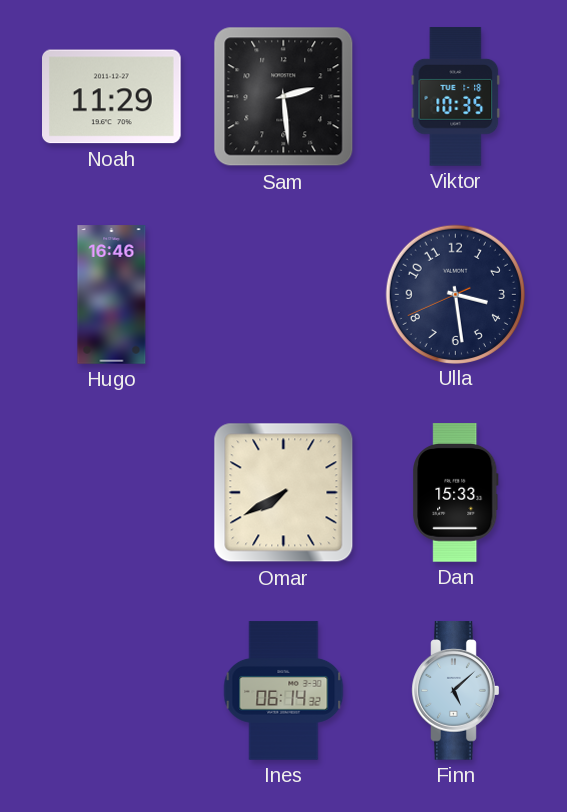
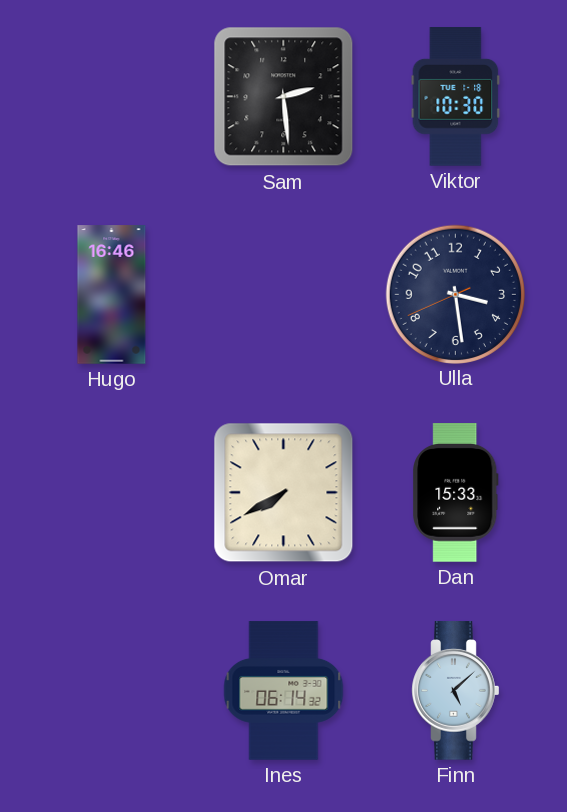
Noah: 11:29 -> none
Viktor: 10:35 -> 10:30
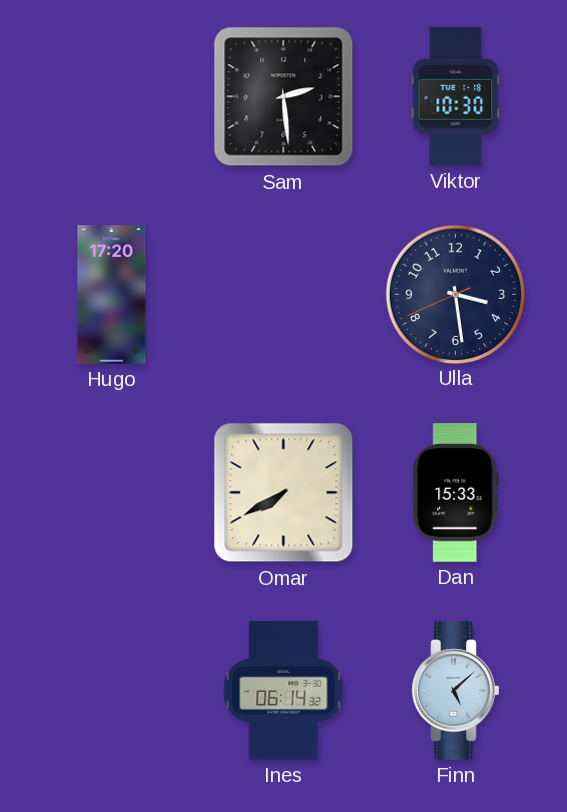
Hugo: 16:46 -> 17:20
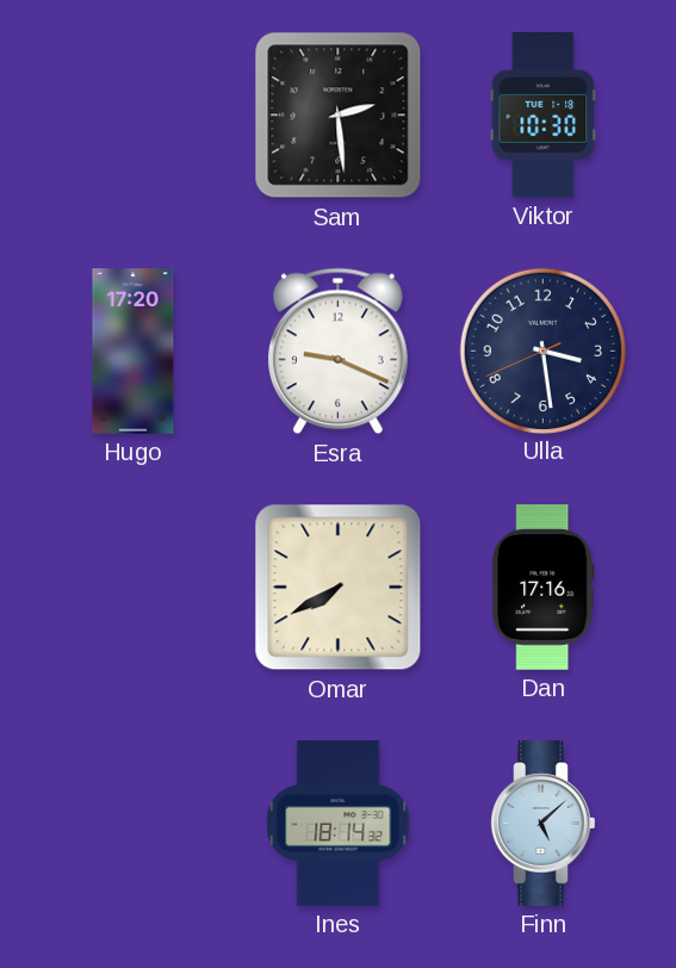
Esra: none -> 9:19
Dan: 15:33 -> 17:16
Ines: 06:14 -> 18:14
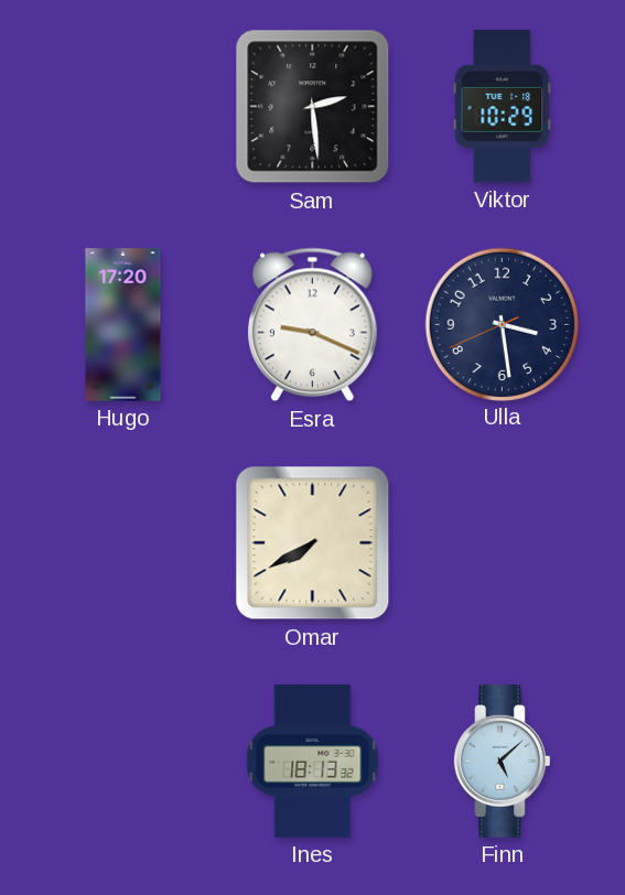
Viktor: 10:30 -> 10:29
Dan: 17:16 -> none
Ines: 18:14 -> 18:13
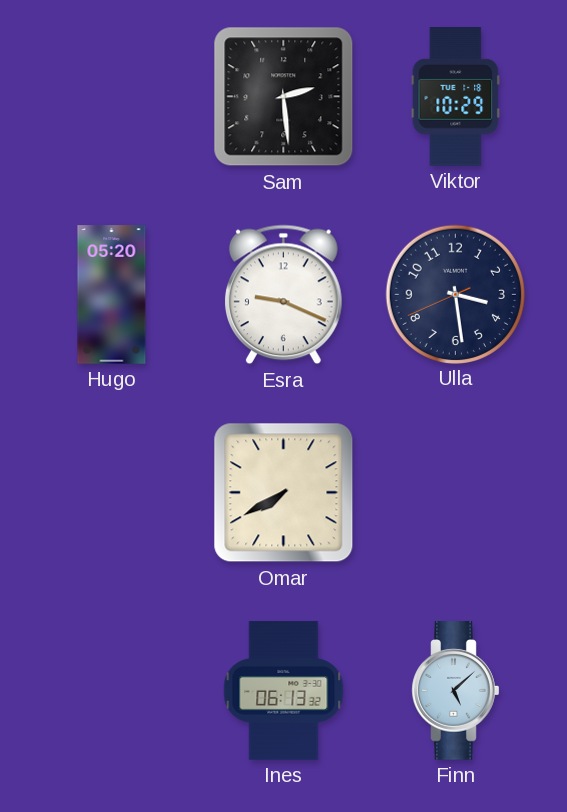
Hugo: 17:20 -> 05:20
Ines: 18:13 -> 06:13
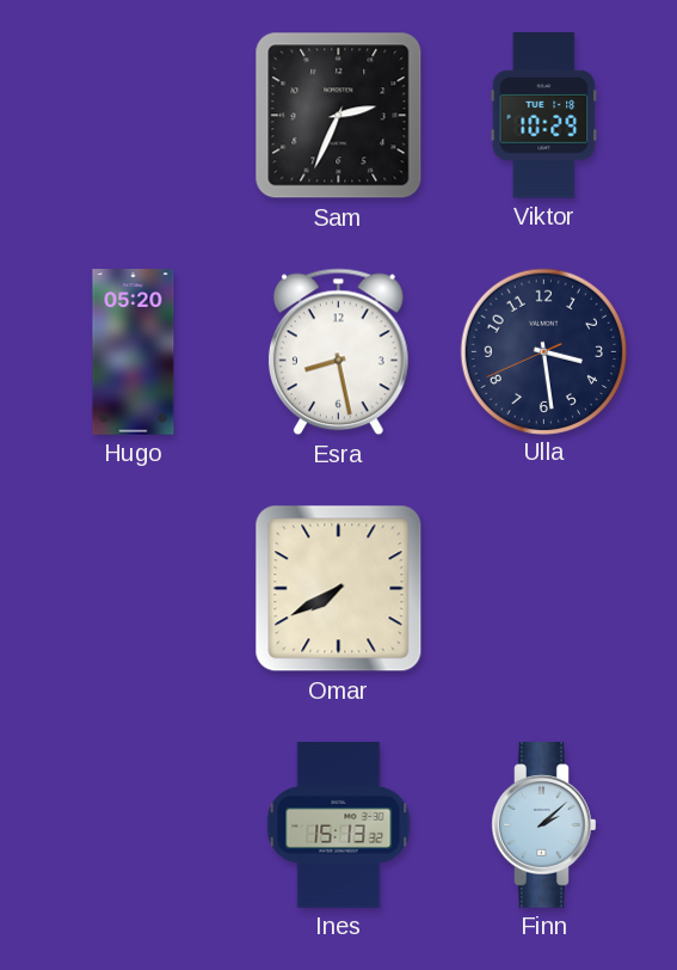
Sam: 2:29 -> 2:34
Esra: 9:19 -> 8:28
Ines: 06:13 -> 15:13
Finn: 5:08 -> 2:08
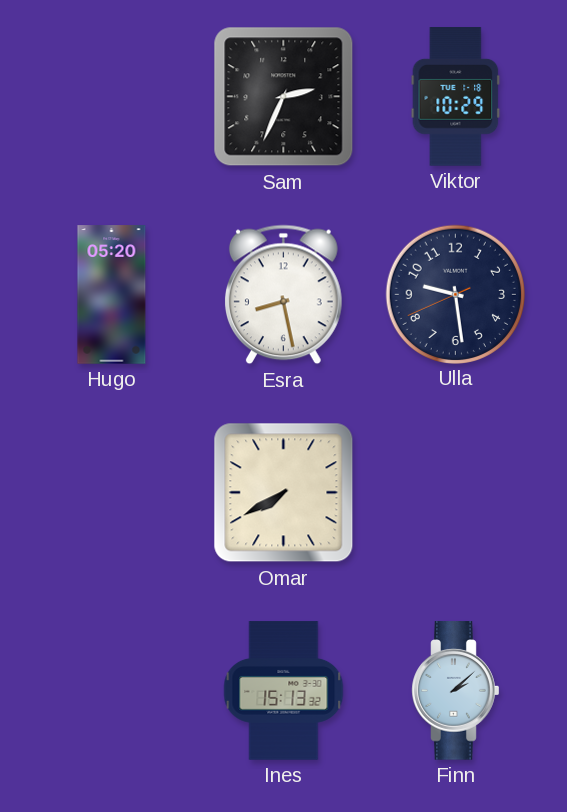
Ulla: 3:28 -> 9:28
